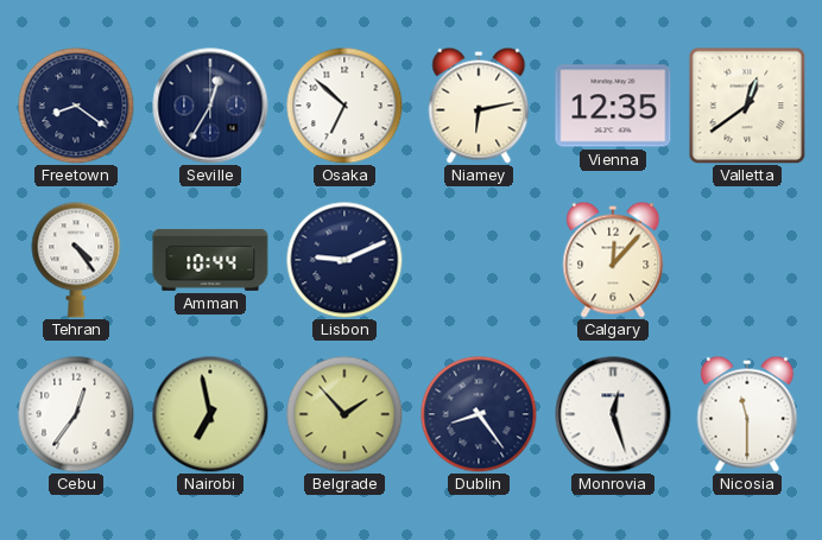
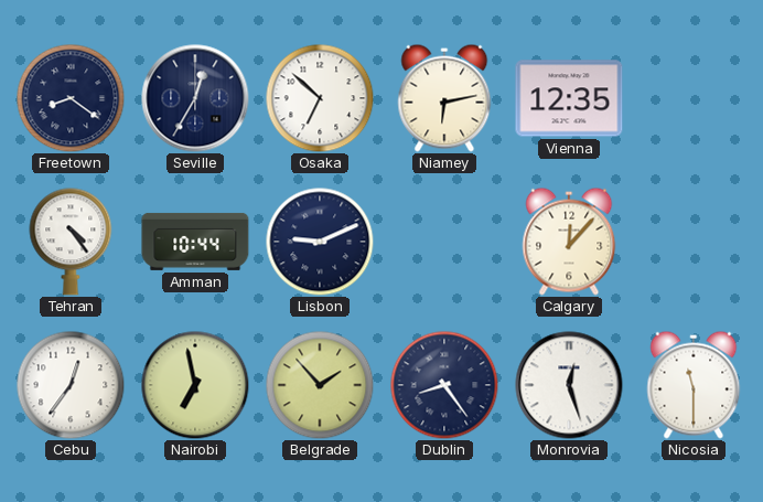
Valletta: 12:39 -> none
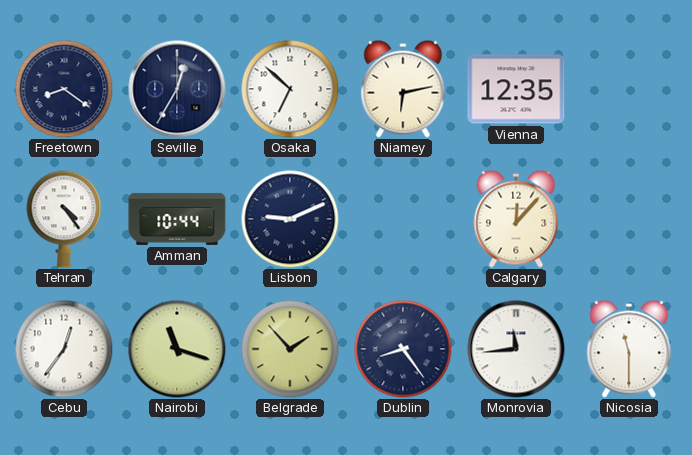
Nairobi: 6:58 -> 11:18
Monrovia: 12:27 -> 11:44
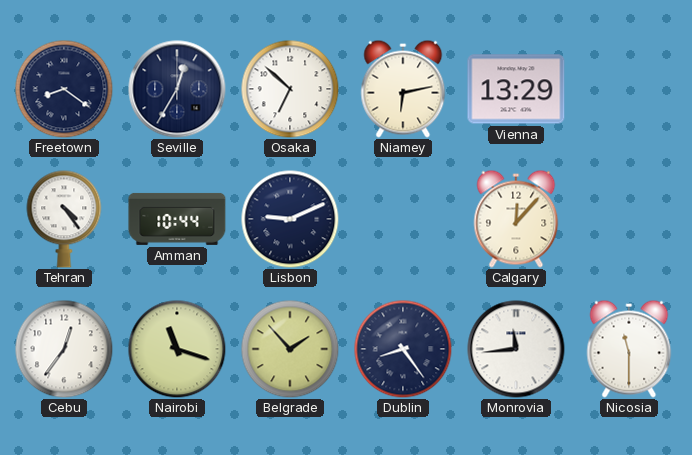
Vienna: 12:35 -> 13:29
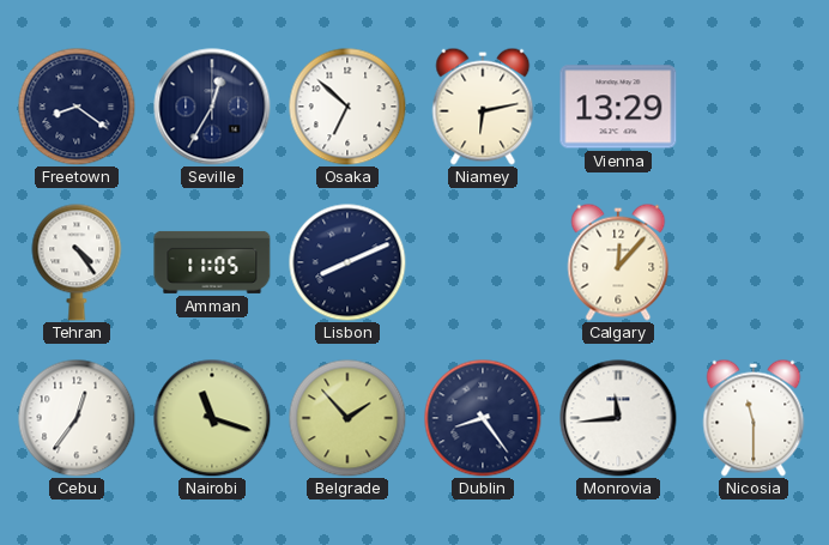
Amman: 10:44 -> 11:05
Lisbon: 9:11 -> 8:11
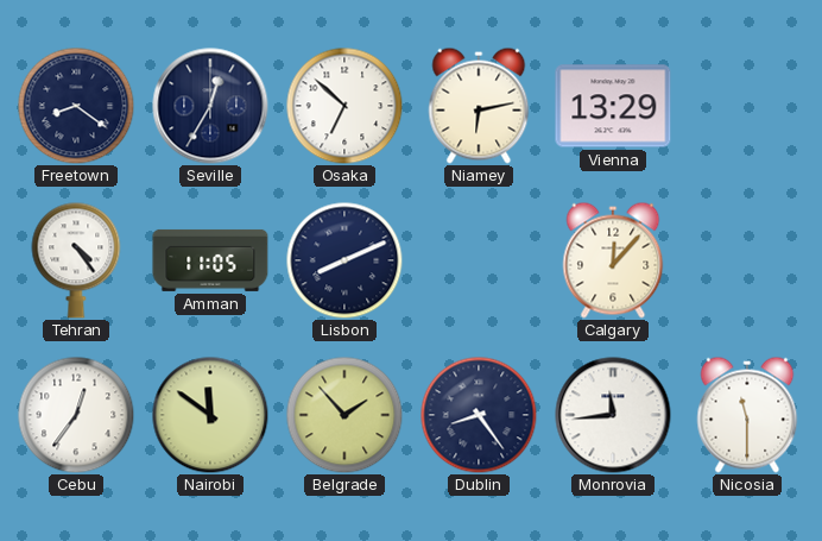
Nairobi: 11:18 -> 11:51
